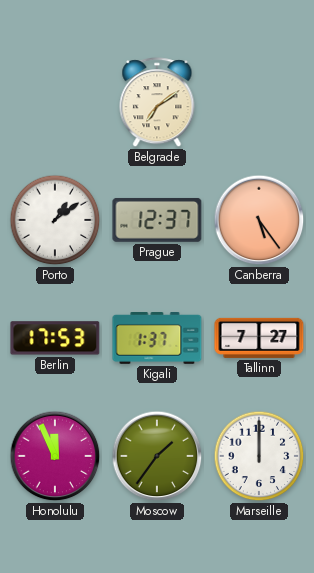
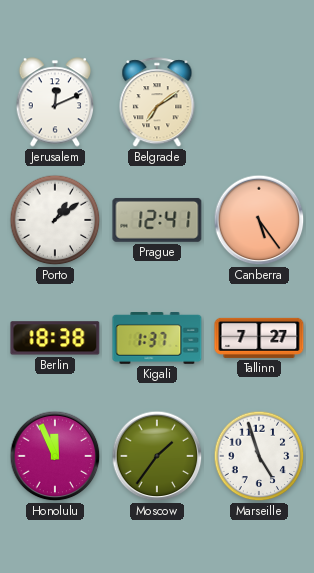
Jerusalem: none -> 12:11
Prague: 12:37 -> 12:41
Berlin: 17:53 -> 18:38
Marseille: 12:00 -> 4:57
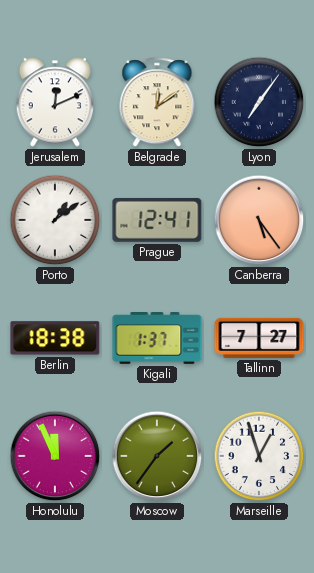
Belgrade: 7:09 -> 12:09
Lyon: none -> 7:06
Marseille: 4:57 -> 12:57
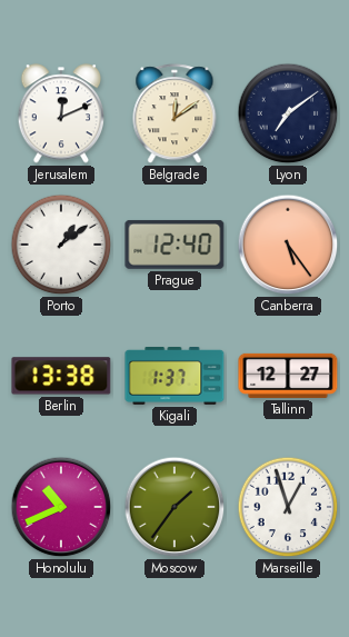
Lyon: 7:06 -> 7:09
Prague: 12:41 -> 12:40
Berlin: 18:38 -> 13:38
Tallinn: 7:27 -> 12:27
Honolulu: 11:56 -> 10:41
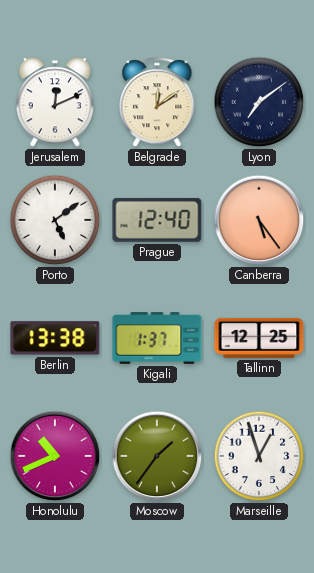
Porto: 1:09 -> 5:09
Tallinn: 12:27 -> 12:25
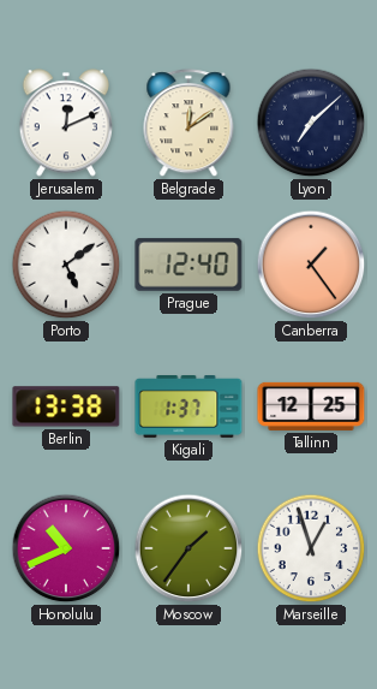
Lyon: 7:09 -> 7:08
Canberra: 5:24 -> 1:24
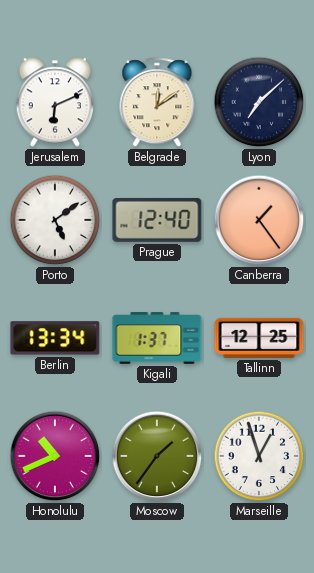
Jerusalem: 12:11 -> 6:11
Berlin: 13:38 -> 13:34
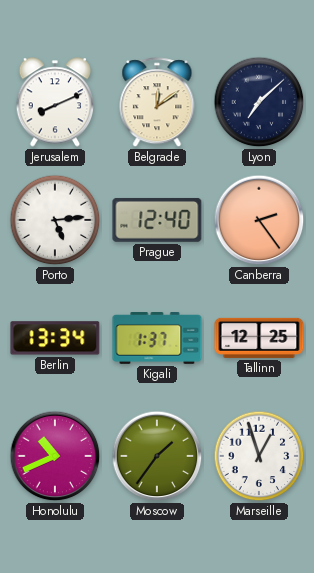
Jerusalem: 6:11 -> 8:11
Porto: 5:09 -> 5:14
Canberra: 1:24 -> 2:24
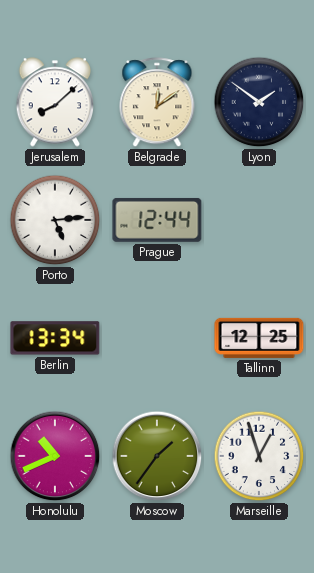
Jerusalem: 8:11 -> 8:08
Lyon: 7:08 -> 1:51
Prague: 12:40 -> 12:44
Canberra: 2:24 -> none
Kigali: 1:37 -> none
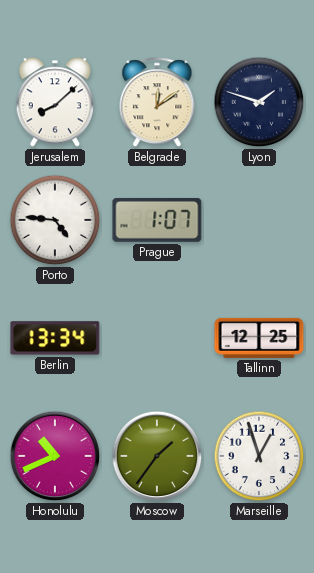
Lyon: 1:51 -> 1:48
Porto: 5:14 -> 4:46
Prague: 12:44 -> 1:07
